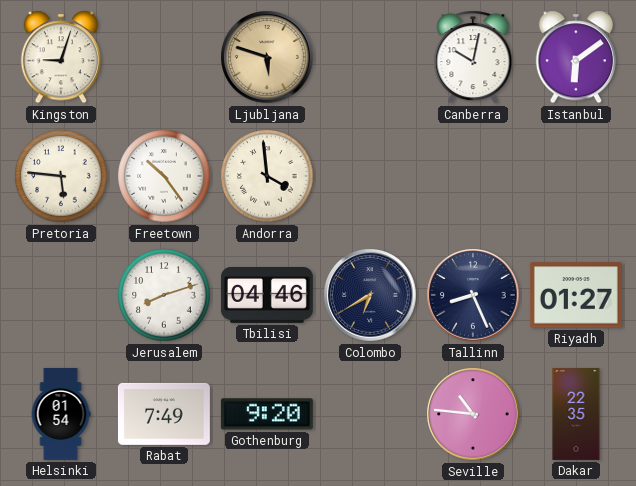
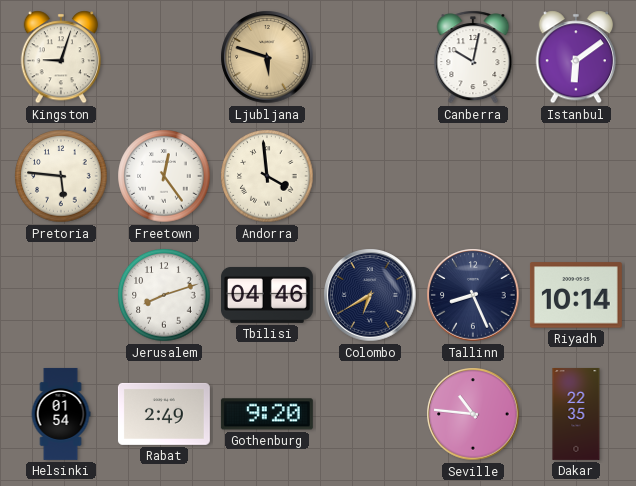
Freetown: 10:24 -> 12:24
Riyadh: 01:27 -> 10:14
Rabat: 7:49 -> 2:49
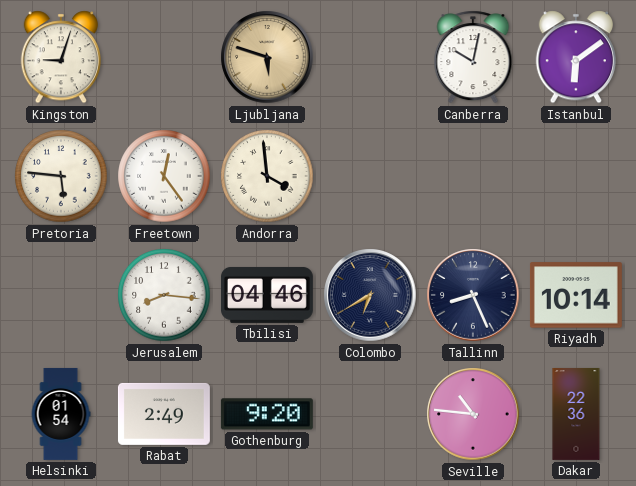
Jerusalem: 8:12 -> 8:16
Dakar: 22:35 -> 22:36
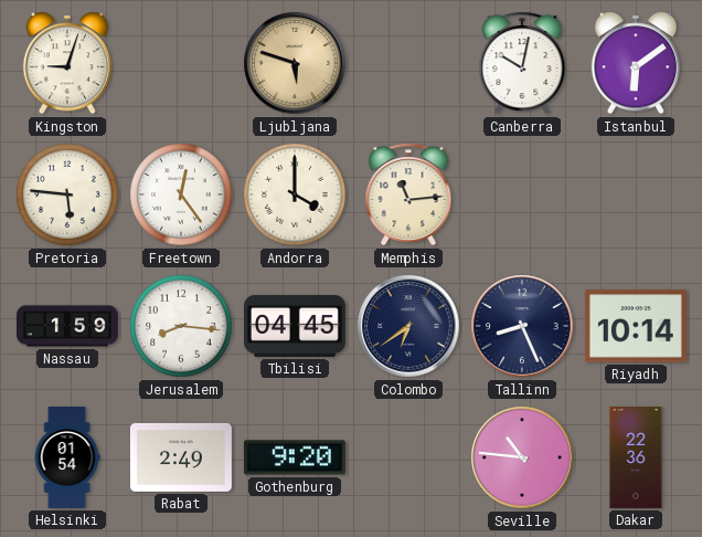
Andorra: 3:59 -> 4:00
Memphis: none -> 11:14
Nassau: none -> 1:59
Tbilisi: 04:46 -> 04:45
Colombo: 6:40 -> 6:39
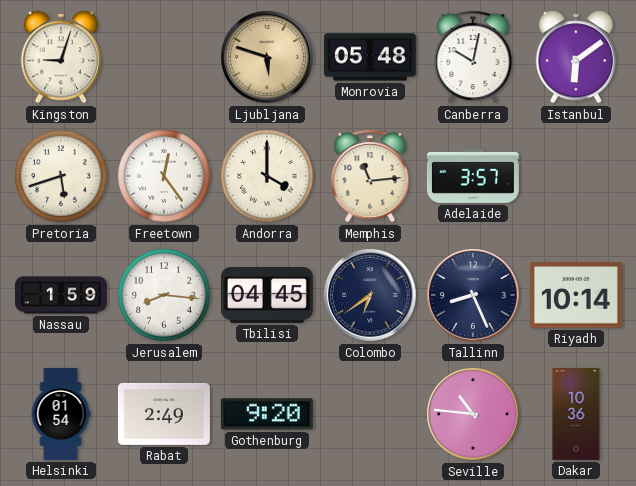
Monrovia: none -> 05:48
Pretoria: 5:46 -> 5:42
Adelaide: none -> 3:57
Dakar: 22:36 -> 10:36
